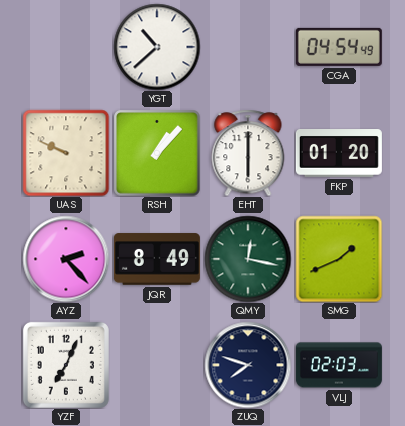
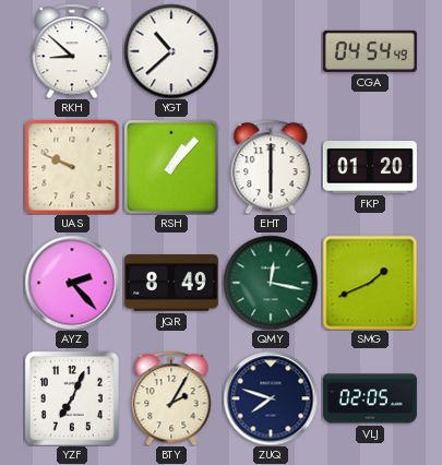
RKH: none -> 8:52
BTY: none -> 2:05
VLJ: 02:03 -> 02:05
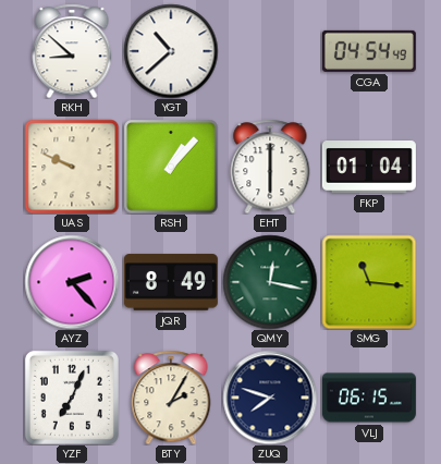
FKP: 01:20 -> 01:04
SMG: 1:41 -> 11:16
VLJ: 02:05 -> 06:15
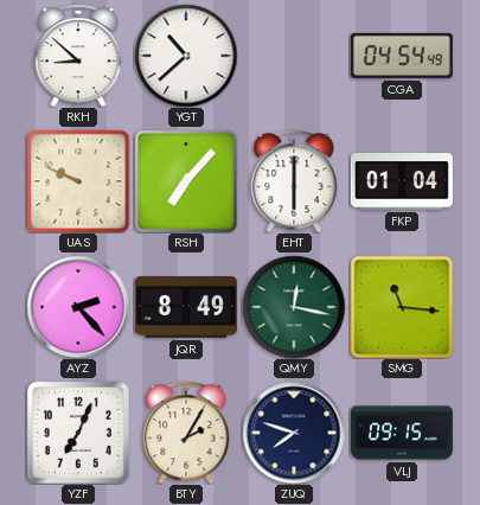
RSH: 1:07 -> 7:07
VLJ: 06:15 -> 09:15
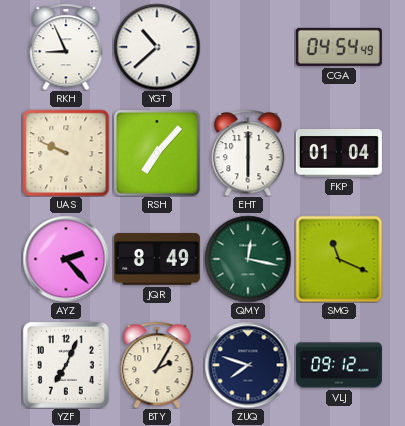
RKH: 8:52 -> 8:56
SMG: 11:16 -> 11:19
VLJ: 09:15 -> 09:12
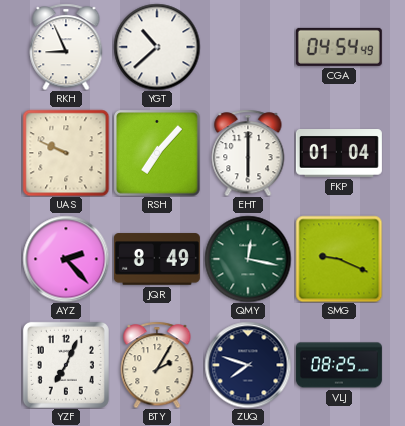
SMG: 11:19 -> 9:19
VLJ: 09:12 -> 08:25
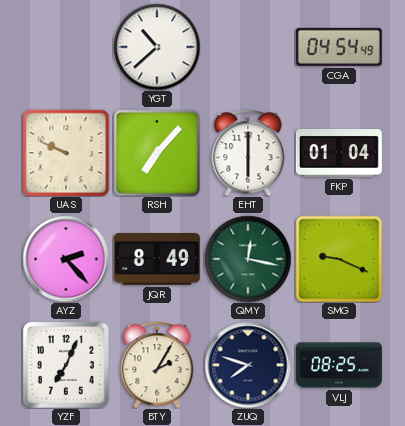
RKH: 8:56 -> none
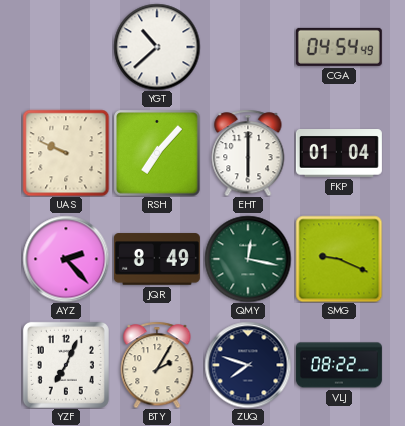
VLJ: 08:25 -> 08:22
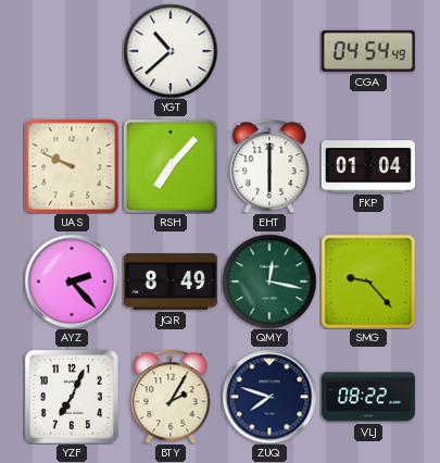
SMG: 9:19 -> 9:23
